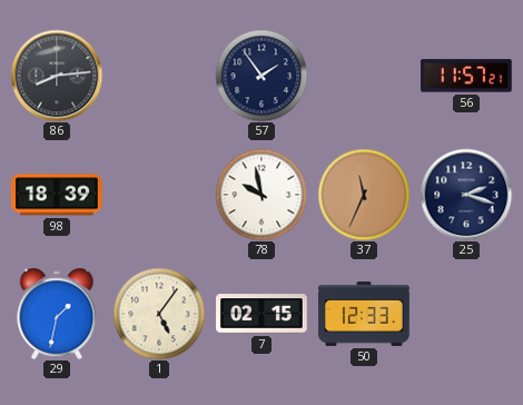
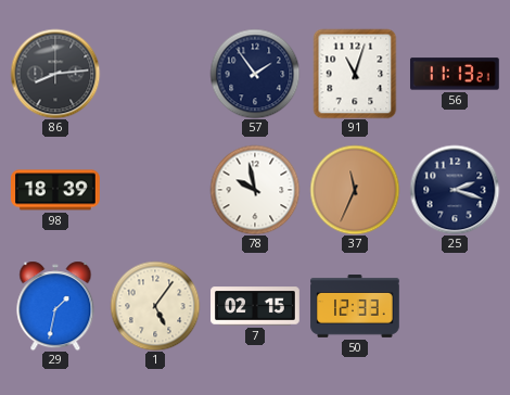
91: none -> 11:03
56: 11:57 -> 11:13
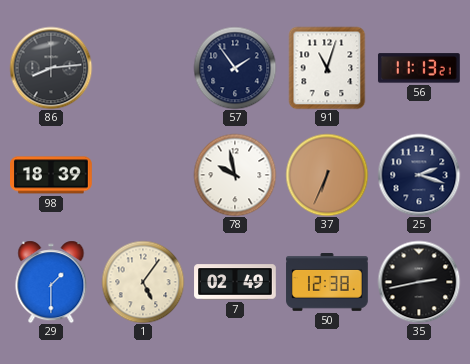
37: 11:34 -> 6:34
29: 1:32 -> 1:30
7: 02:15 -> 02:49
50: 12:33 -> 12:38
35: none -> 2:43
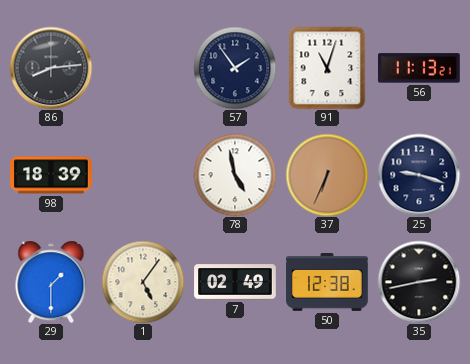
78: 9:58 -> 4:58
25: 2:18 -> 9:18
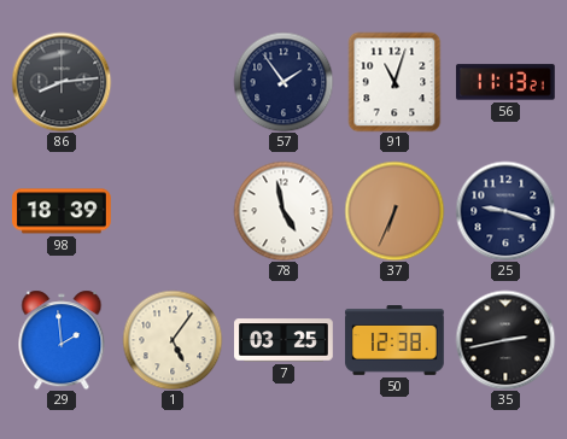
29: 1:30 -> 1:59
7: 02:49 -> 03:25
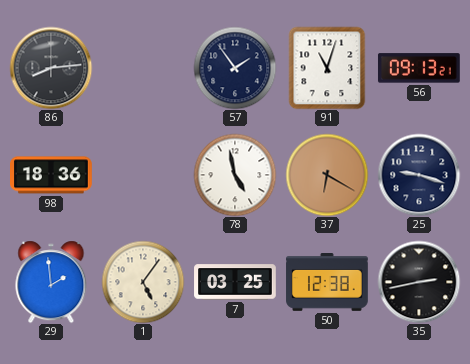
56: 11:13 -> 09:13
98: 18:39 -> 18:36
37: 6:34 -> 6:20
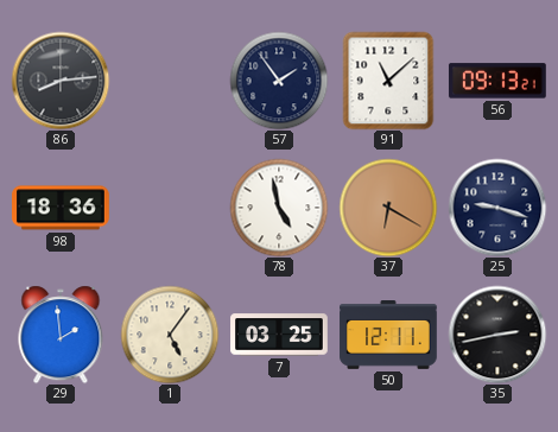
91: 11:03 -> 11:08
50: 12:38 -> 12:11
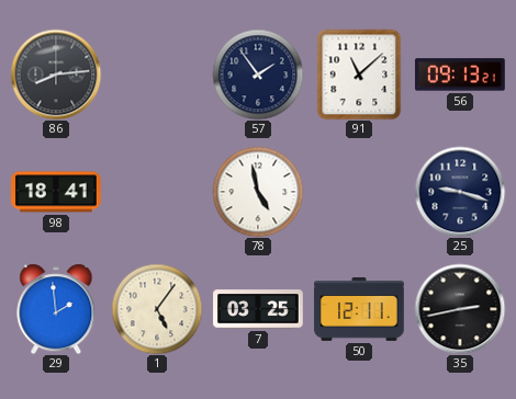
98: 18:36 -> 18:41
37: 6:20 -> none
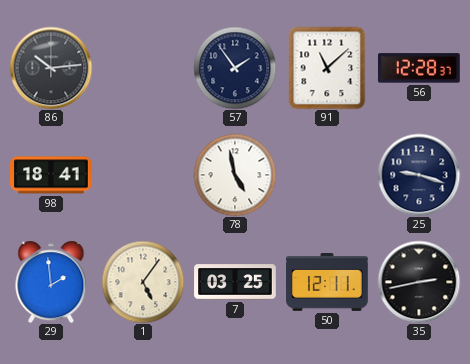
86: 8:14 -> 10:14
56: 09:13 -> 12:28
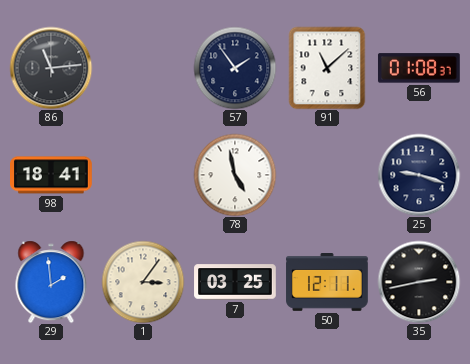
86: 10:14 -> 11:14
56: 12:28 -> 01:08
1: 5:06 -> 3:06
